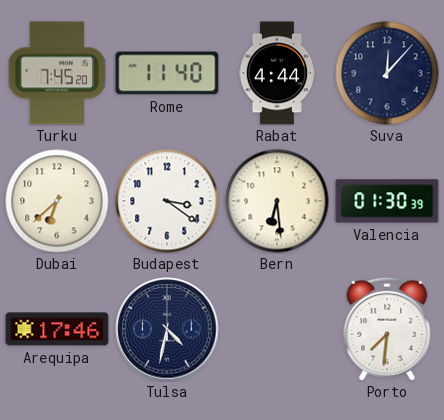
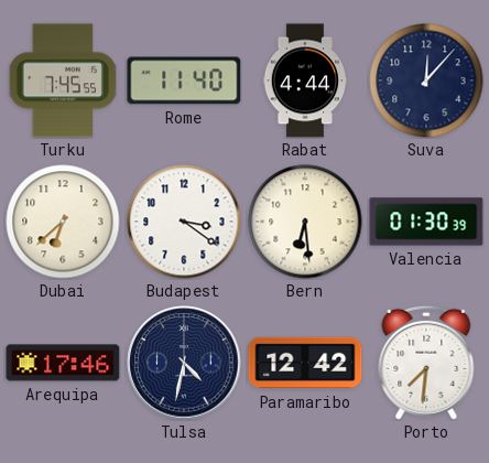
Turku: 7:45:20 -> 7:45:55
Paramaribo: none -> 12:42
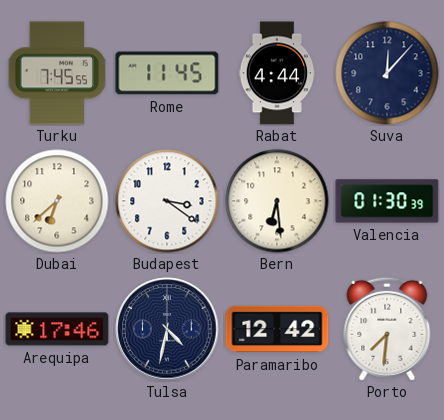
Rome: 11:40 -> 11:45
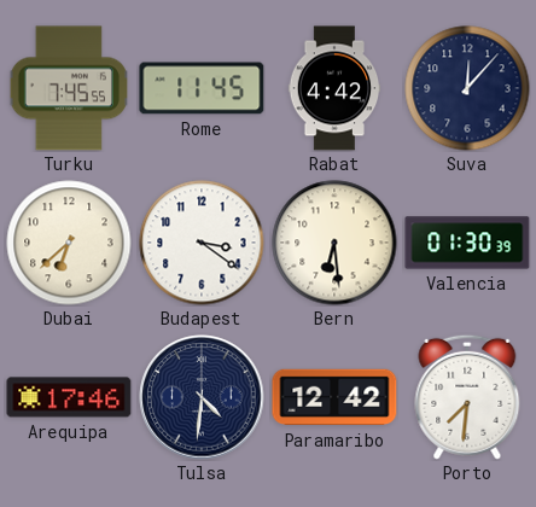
Rabat: 4:44 -> 4:42
Tulsa: 4:32 -> 4:31
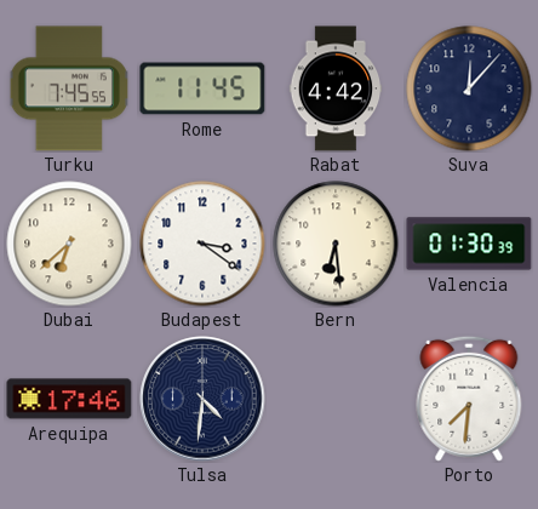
Paramaribo: 12:42 -> none
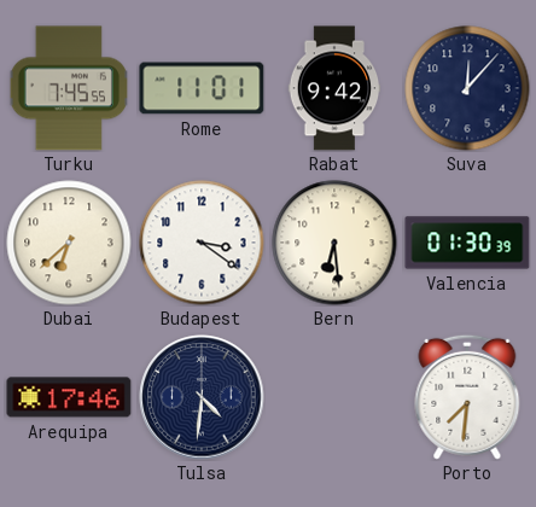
Rome: 11:45 -> 11:01
Rabat: 4:42 -> 9:42
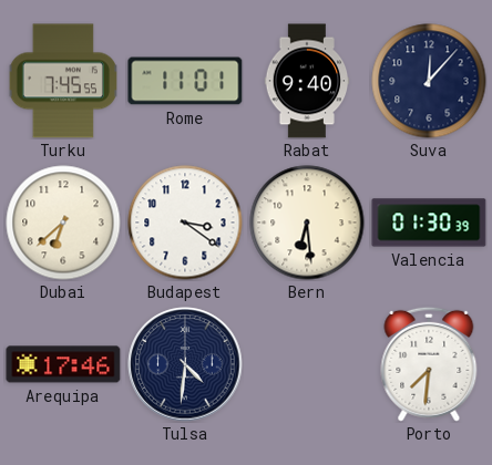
Rabat: 9:42 -> 9:40
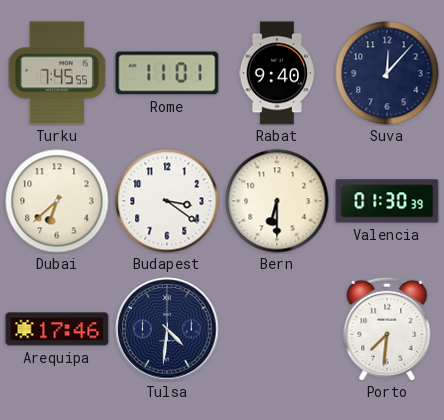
Bern: 6:29 -> 6:30
